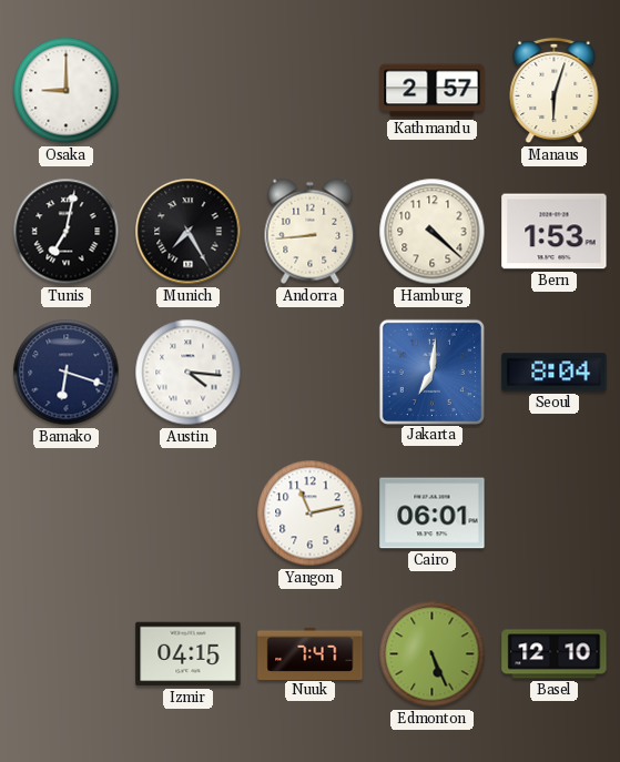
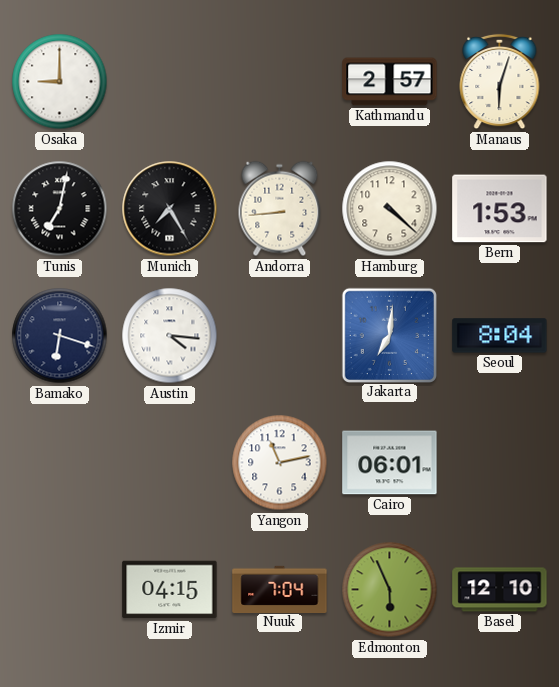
Nuuk: 7:47 -> 7:04
Edmonton: 5:26 -> 5:56
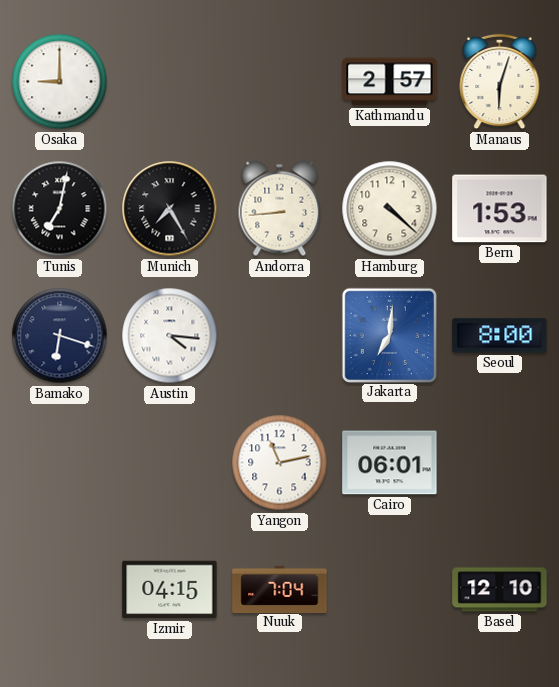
Seoul: 8:04 -> 8:00
Edmonton: 5:56 -> none
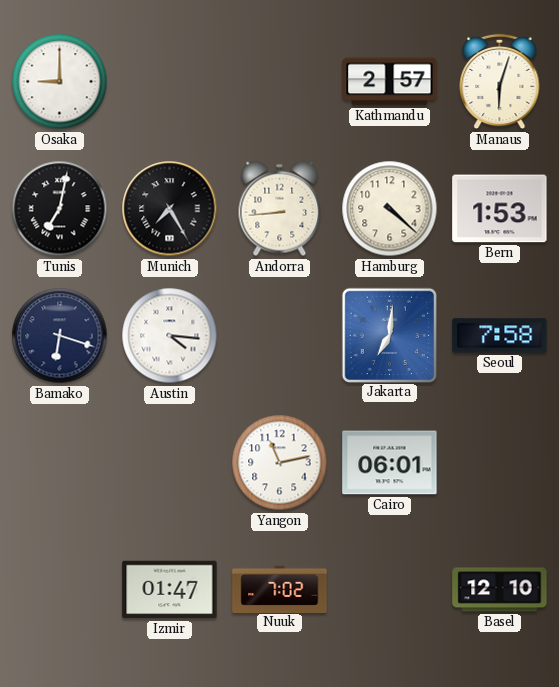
Seoul: 8:00 -> 7:58
Izmir: 04:15 -> 01:47
Nuuk: 7:04 -> 7:02
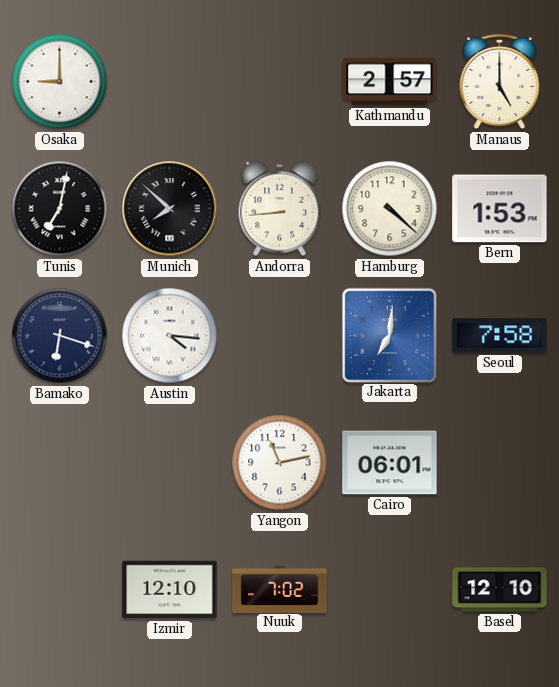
Manaus: 6:03 -> 5:00
Munich: 7:25 -> 7:52
Izmir: 01:47 -> 12:10
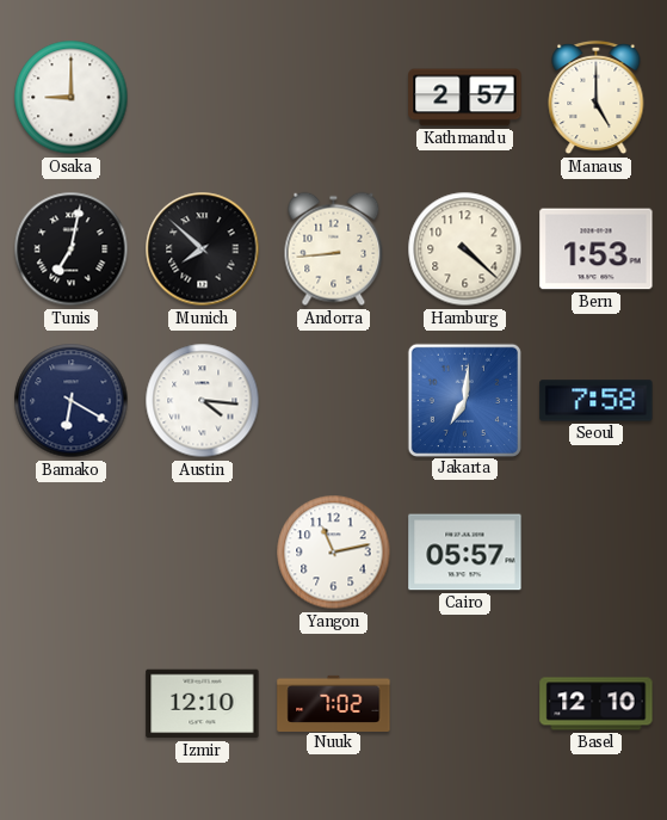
Bamako: 6:18 -> 6:20
Cairo: 06:01 -> 05:57
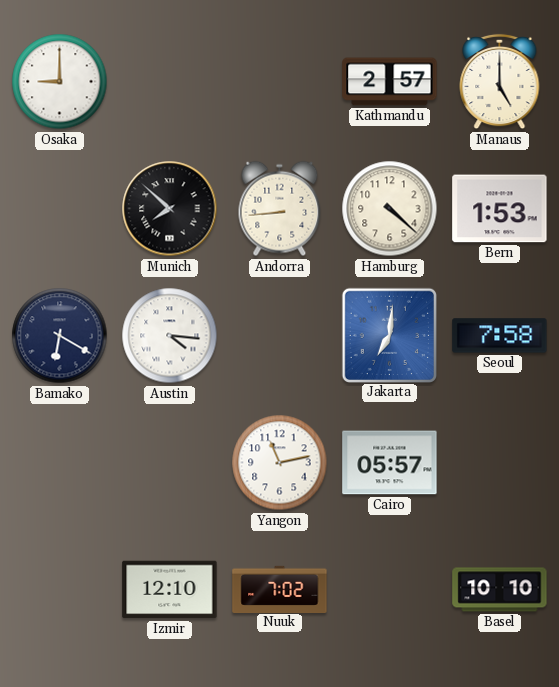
Tunis: 7:02 -> none
Basel: 12:10 -> 10:10
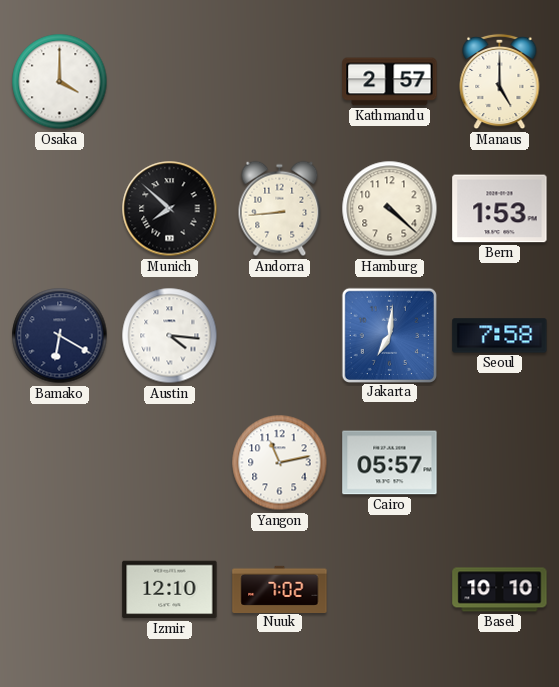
Osaka: 9:00 -> 4:00
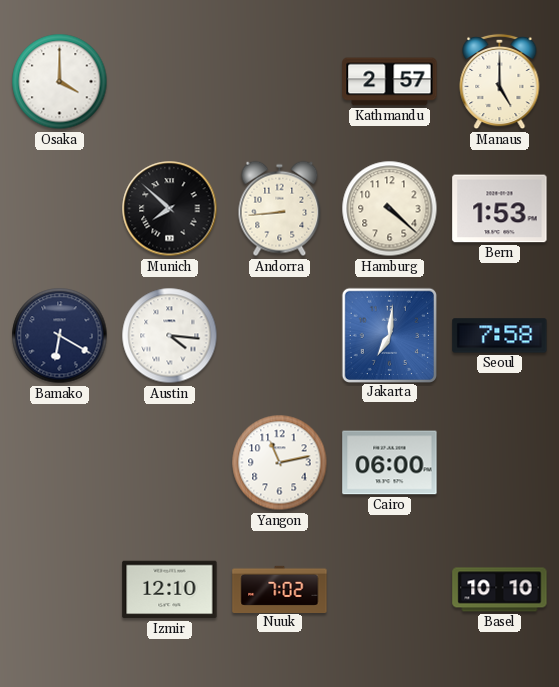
Cairo: 05:57 -> 06:00
